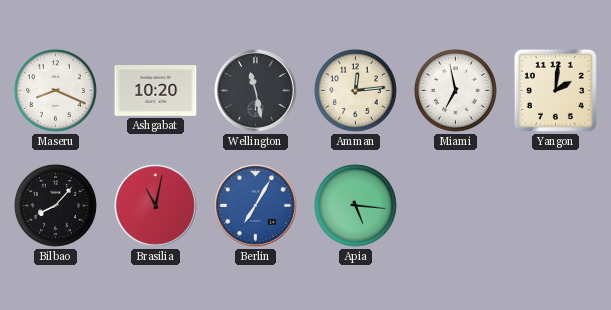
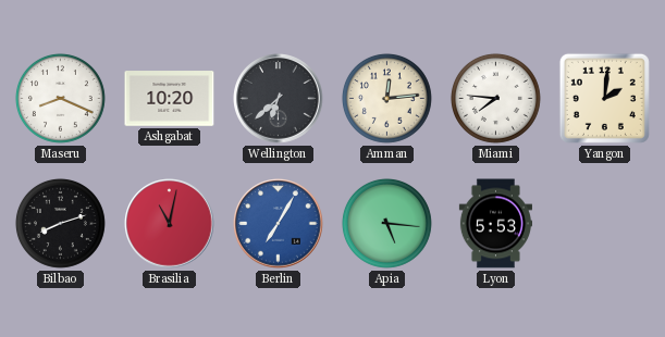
Wellington: 11:28 -> 6:38
Miami: 6:58 -> 7:46
Bilbao: 8:07 -> 8:12
Lyon: none -> 5:53
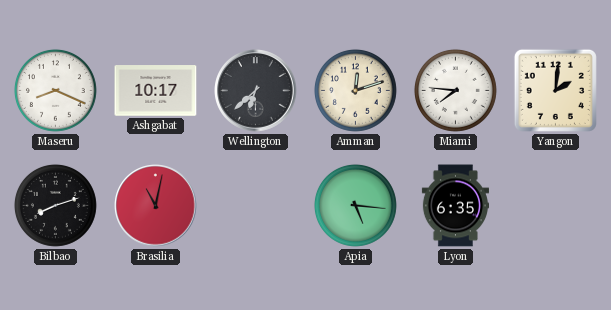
Ashgabat: 10:20 -> 10:17
Amman: 12:14 -> 12:12
Berlin: 7:05 -> none
Lyon: 5:53 -> 6:35
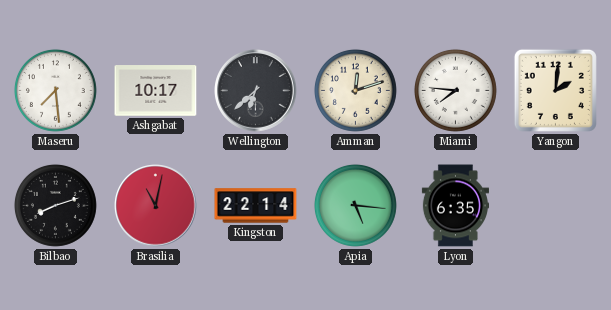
Maseru: 8:19 -> 7:29
Kingston: none -> 22:14
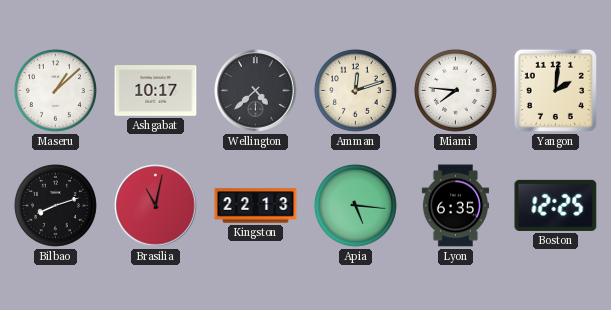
Maseru: 7:29 -> 1:08
Wellington: 6:38 -> 4:38
Kingston: 22:14 -> 22:13
Boston: none -> 12:25
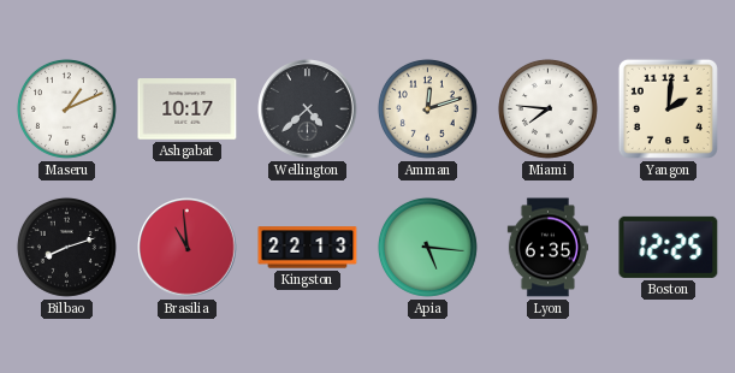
Maseru: 1:08 -> 1:11
Brasilia: 11:02 -> 10:59
